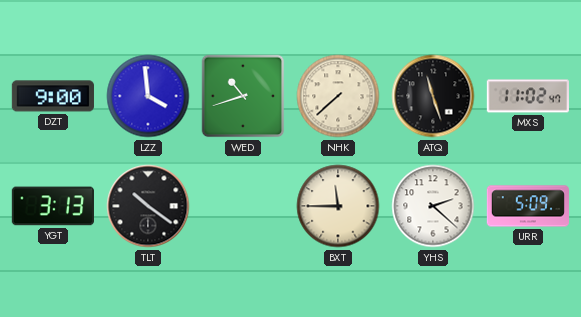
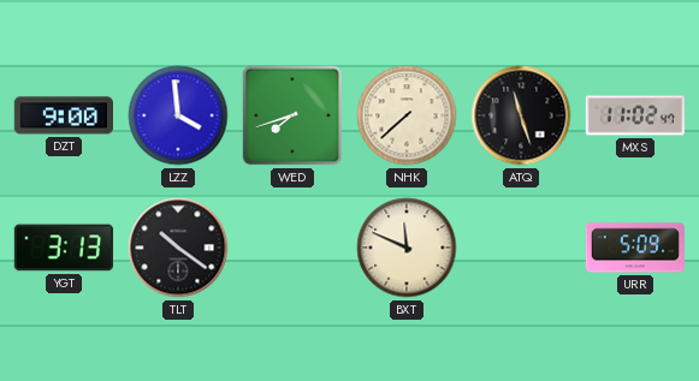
WED: 10:42 -> 7:42
BXT: 11:45 -> 11:49
YHS: 2:22 -> none
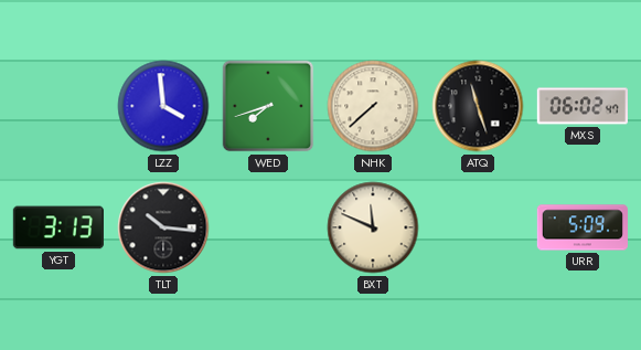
DZT: 9:00 -> none
MXS: 11:02 -> 06:02
TLT: 10:21 -> 10:16
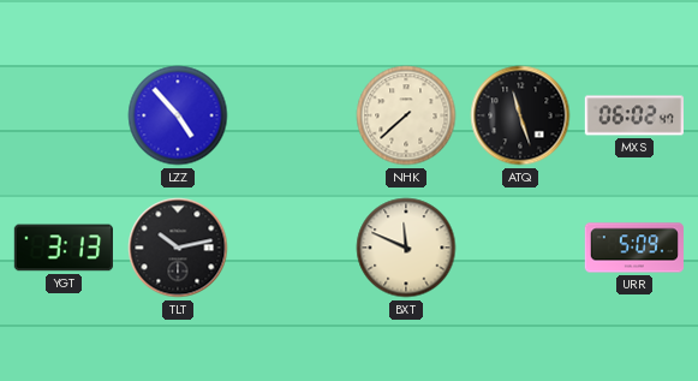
LZZ: 3:59 -> 4:53
WED: 7:42 -> none
TLT: 10:16 -> 10:13
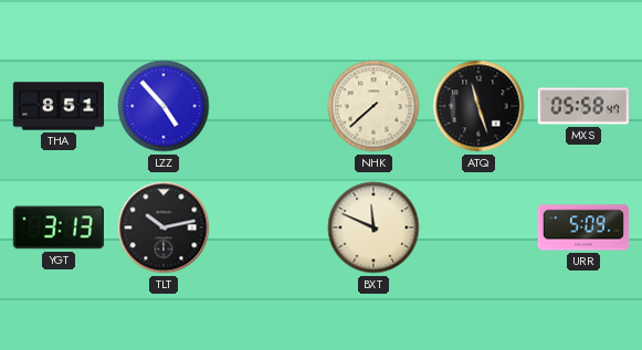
THA: none -> 8:51
MXS: 06:02 -> 05:58
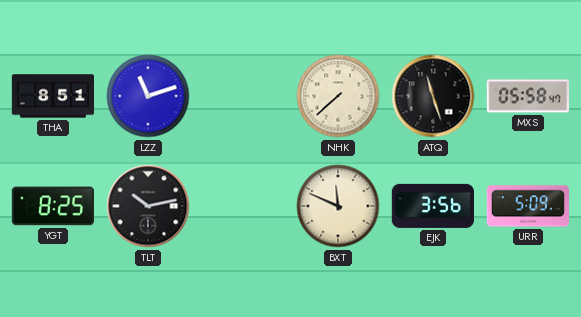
LZZ: 4:53 -> 11:12
YGT: 3:13 -> 8:25
EJK: none -> 3:56
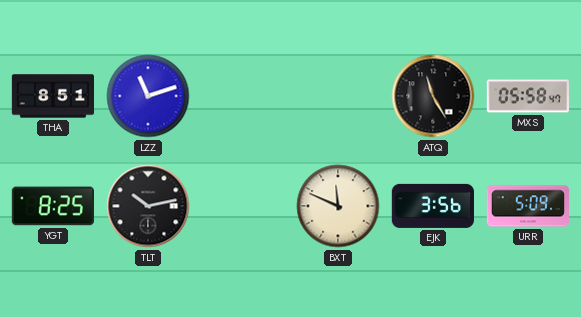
NHK: 7:38 -> none
ATQ: 11:27 -> 11:25
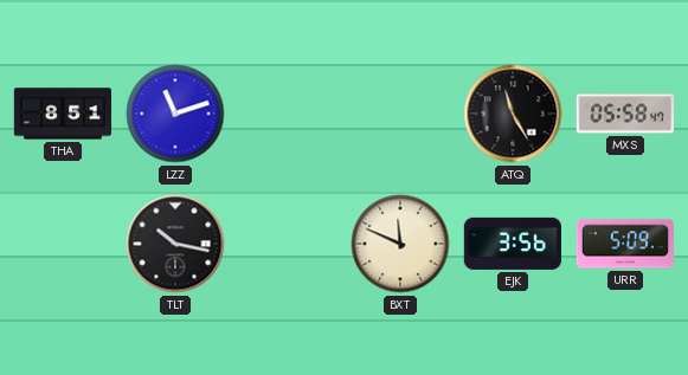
YGT: 8:25 -> none
TLT: 10:13 -> 10:17
